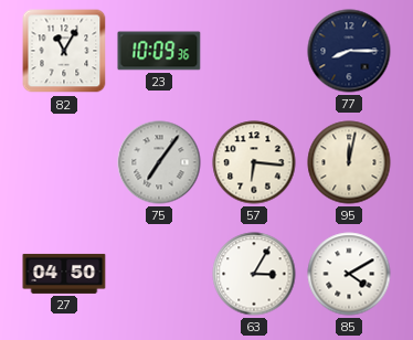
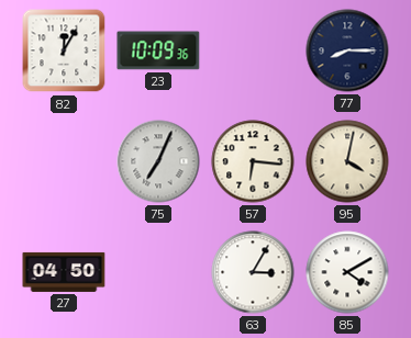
82: 11:05 -> 12:05
75: 7:06 -> 7:04
95: 12:02 -> 4:02
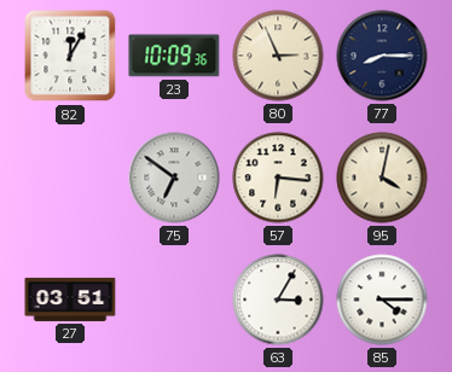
80: none -> 2:56
75: 7:04 -> 6:51
27: 04:50 -> 03:51
85: 4:10 -> 4:15
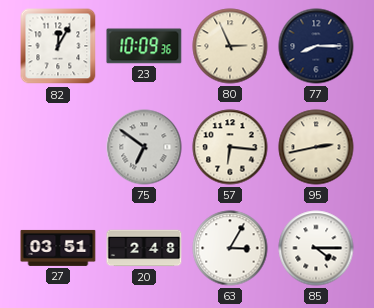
95: 4:02 -> 2:43
20: none -> 2:48
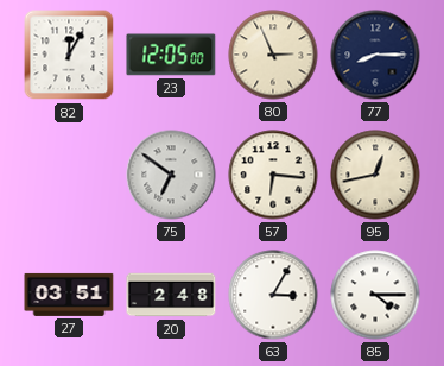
23: 10:09 -> 12:05
95: 2:43 -> 12:43
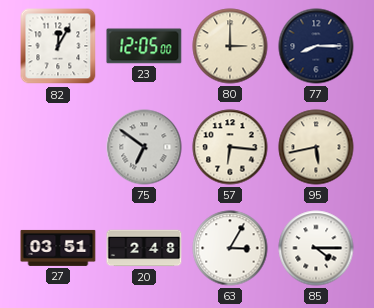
80: 2:56 -> 3:00
95: 12:43 -> 5:43
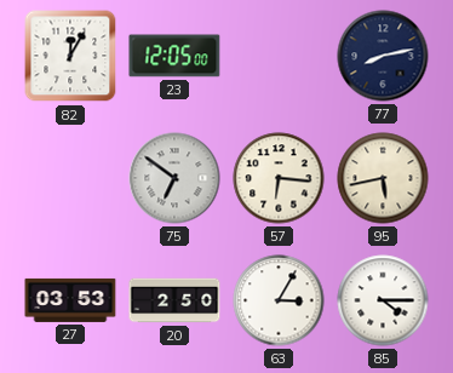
80: 3:00 -> none
77: 8:15 -> 8:13
27: 03:51 -> 03:53
20: 2:48 -> 2:50
